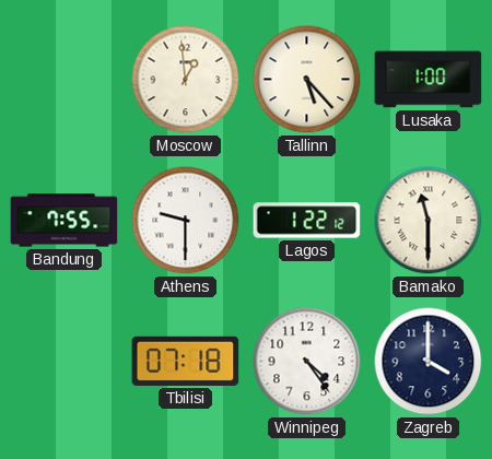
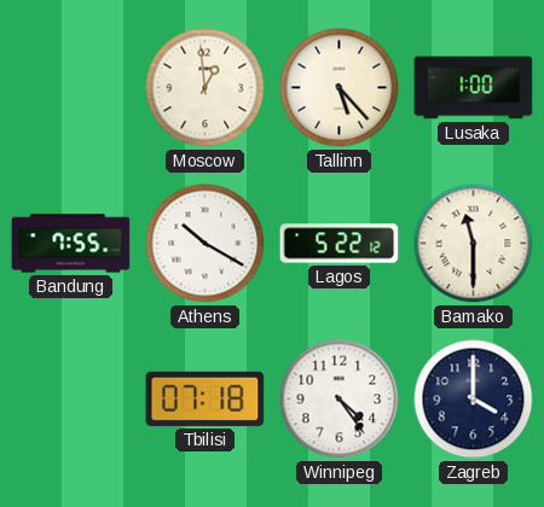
Athens: 9:30 -> 10:20
Lagos: 1:22 -> 5:22
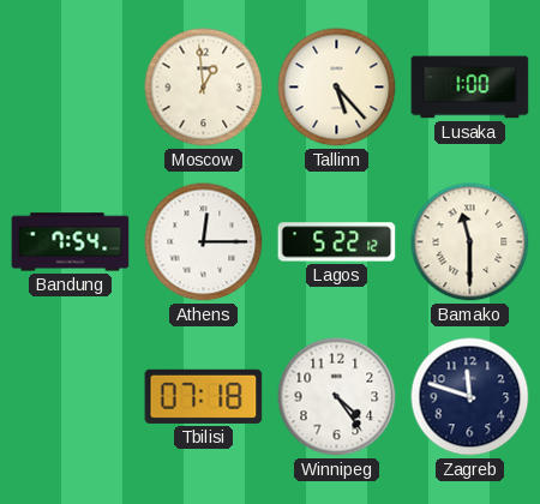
Bandung: 7:55 -> 7:54
Athens: 10:20 -> 12:15
Zagreb: 4:00 -> 11:48
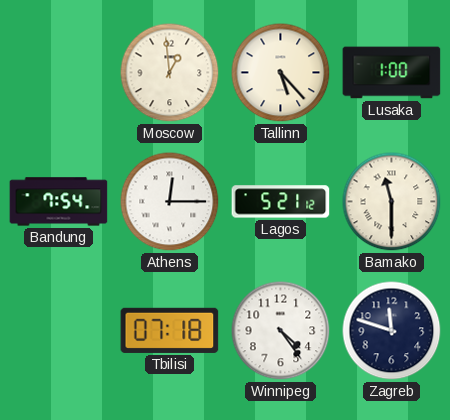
Lagos: 5:22 -> 5:21
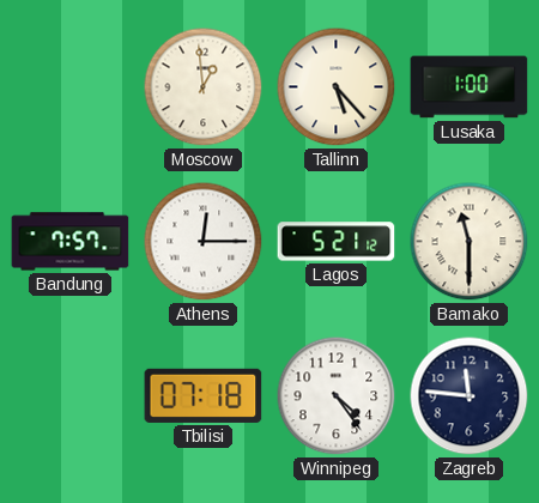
Bandung: 7:54 -> 7:57
Zagreb: 11:48 -> 11:46
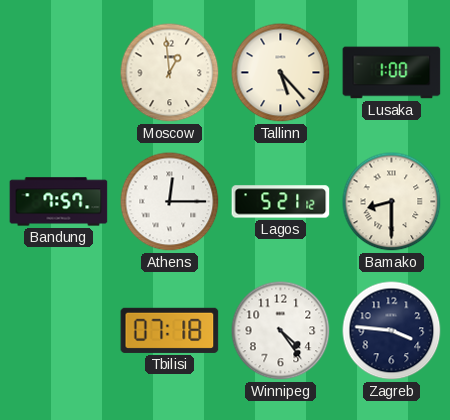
Bamako: 11:30 -> 8:30
Zagreb: 11:46 -> 3:46
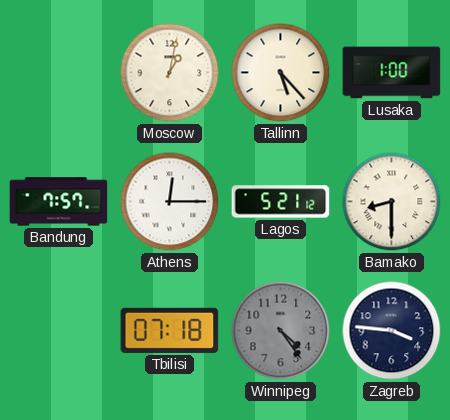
Moscow: 12:59 -> 1:02
Winnipeg dial: white -> grey
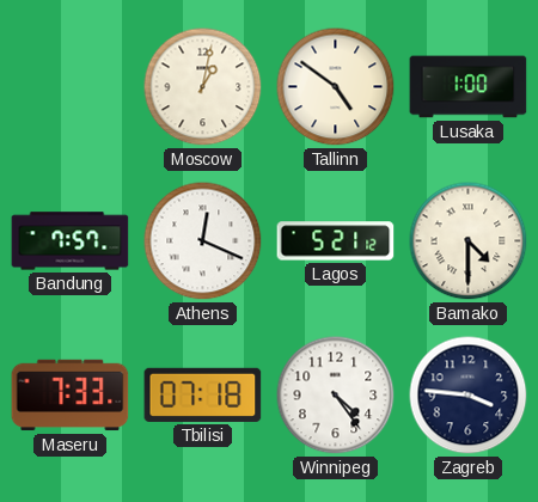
Tallinn: 5:23 -> 4:51
Athens: 12:15 -> 12:19
Bamako: 8:30 -> 4:30
Maseru: none -> 7:33
Winnipeg dial: grey -> white
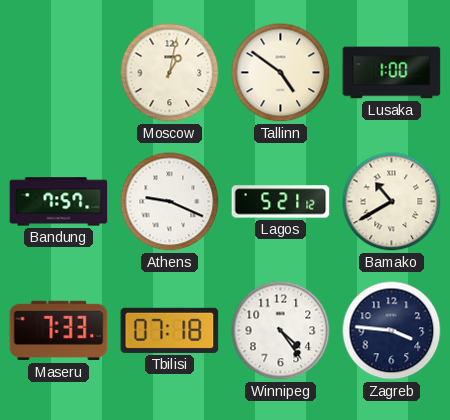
Athens: 12:19 -> 9:19
Bamako: 4:30 -> 10:40
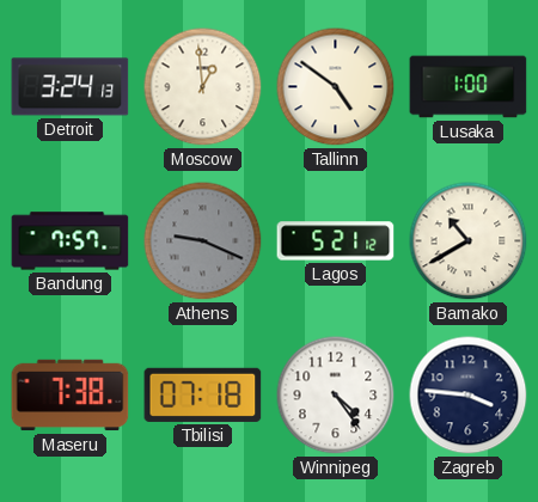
Detroit: none -> 3:24
Moscow: 1:02 -> 12:59
Athens dial: white -> grey
Maseru: 7:33 -> 7:38
